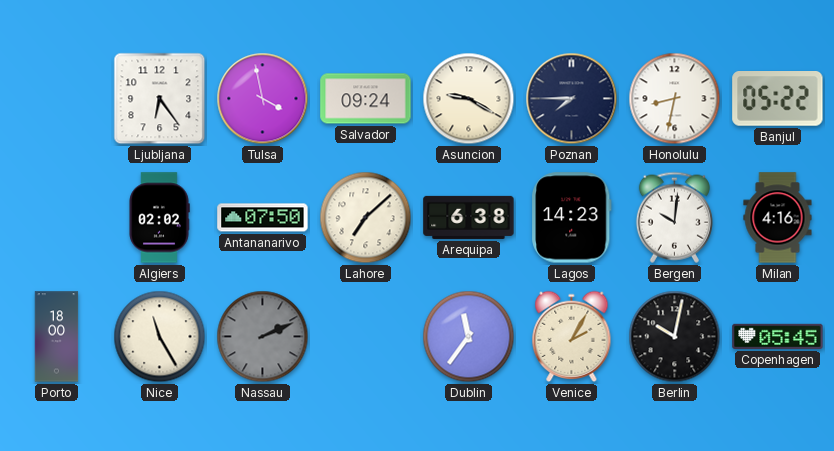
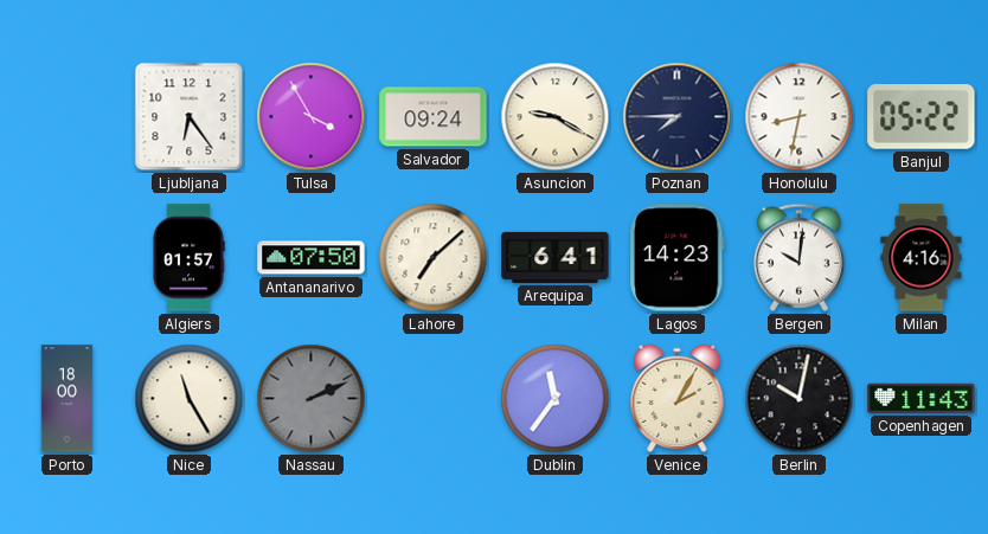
Tulsa: 3:58 -> 3:55
Algiers: 02:02 -> 01:57
Arequipa: 6:38 -> 6:41
Copenhagen: 05:45 -> 11:43
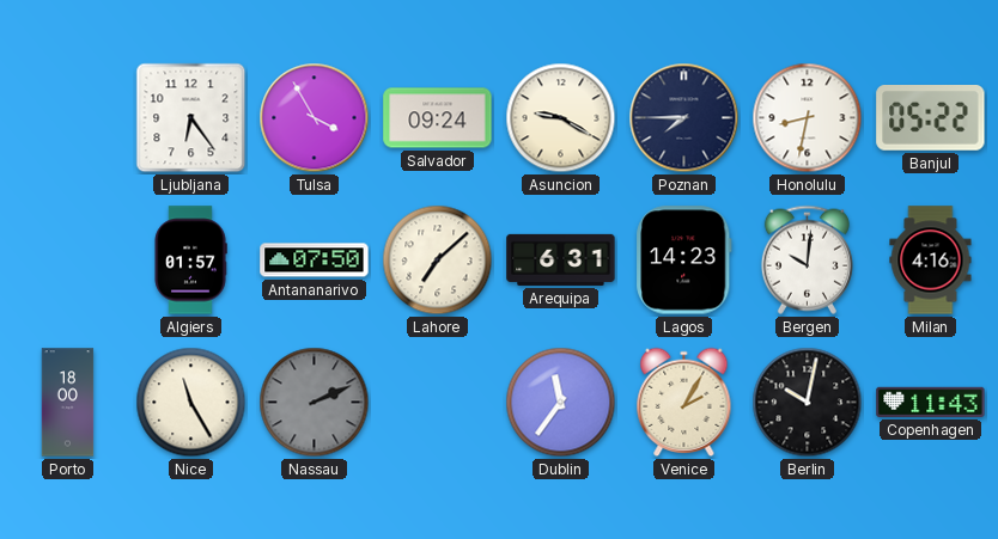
Arequipa: 6:41 -> 6:31
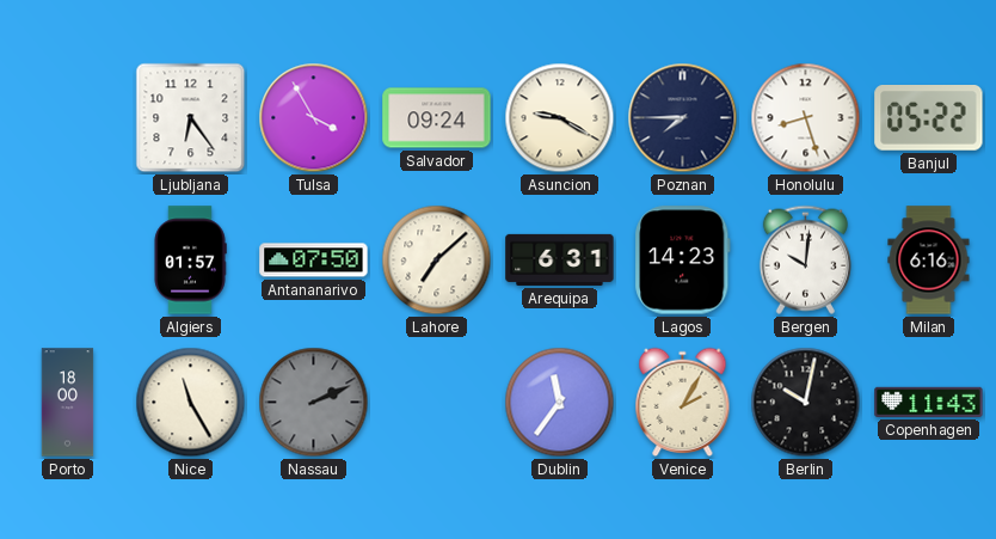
Honolulu: 8:32 -> 8:27
Milan: 4:16 -> 6:16
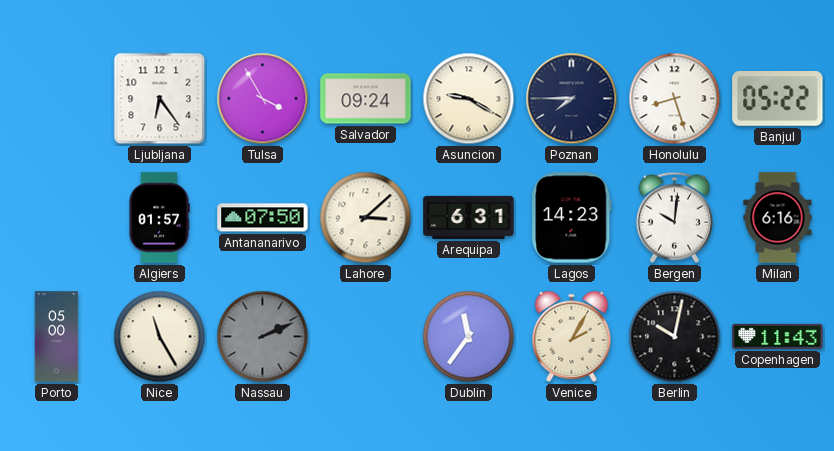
Lahore: 7:08 -> 3:08
Porto: 18:00 -> 05:00
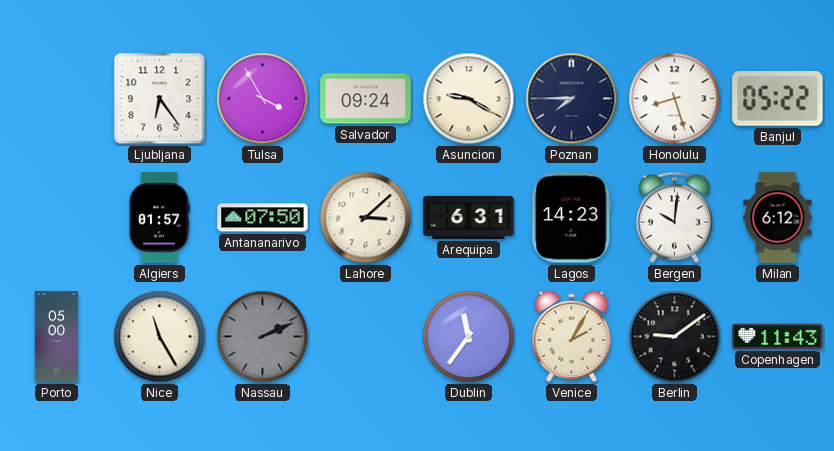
Milan: 6:16 -> 6:12
Berlin: 10:02 -> 9:09
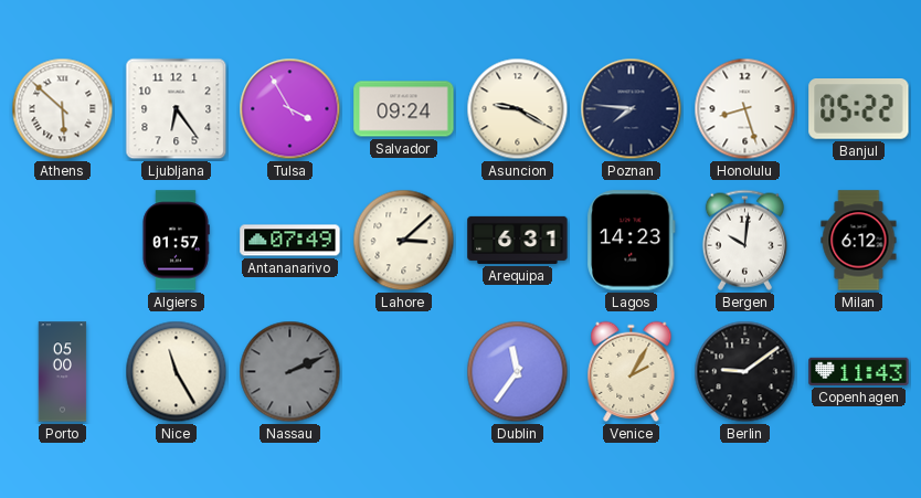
Athens: none -> 5:52
Poznan: 7:45 -> 7:46
Antananarivo: 07:50 -> 07:49
